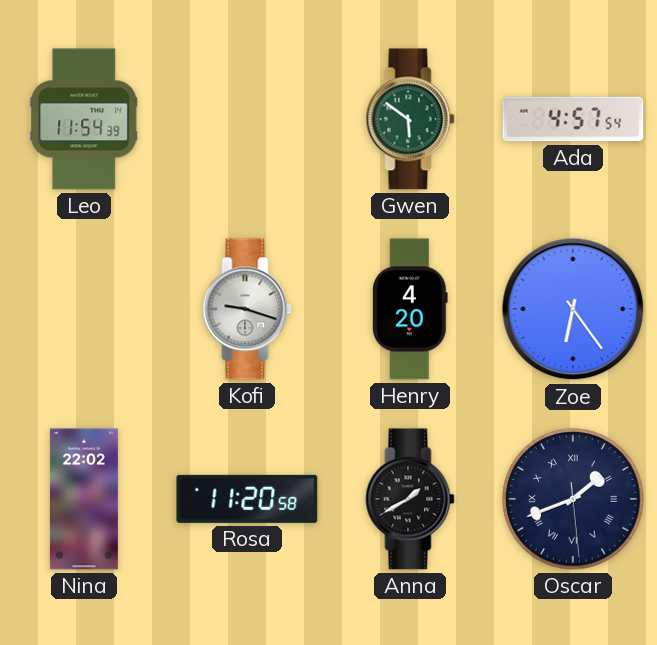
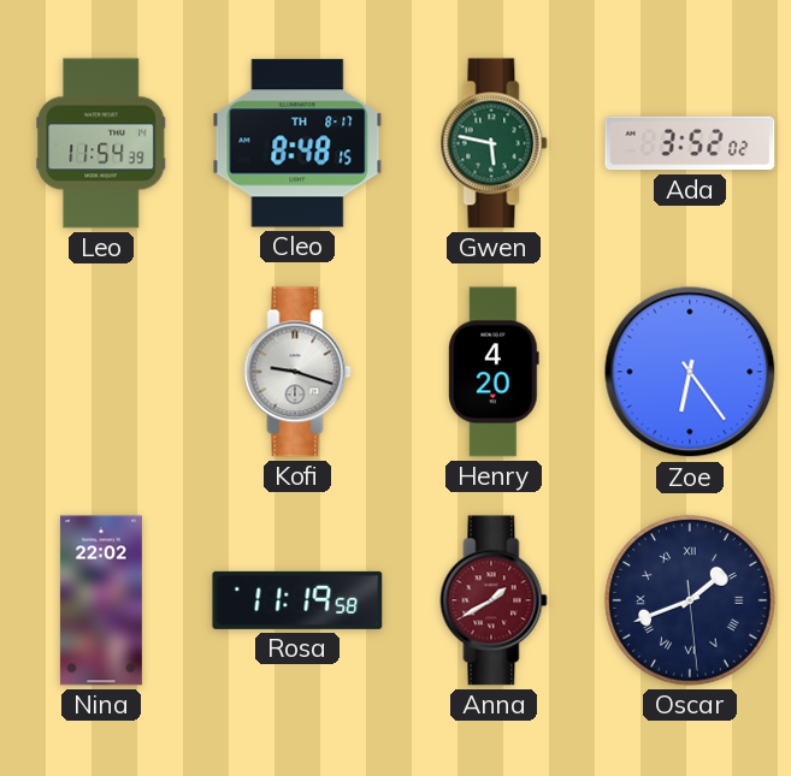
Cleo: none -> 8:48
Gwen: 5:51 -> 5:47
Ada: 4:57 -> 3:52
Rosa: 11:20 -> 11:19
Anna dial: black -> burgundy
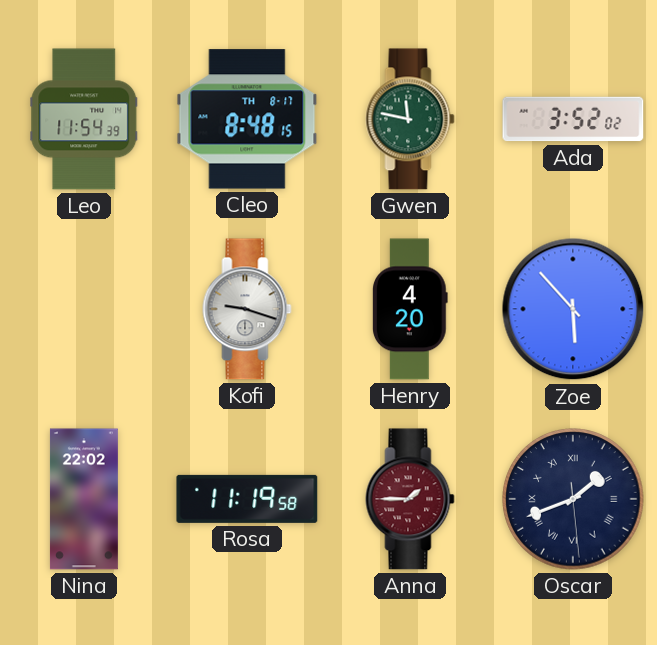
Gwen: 5:47 -> 11:47
Zoe: 6:24 -> 5:53
Anna: 1:40 -> 1:45
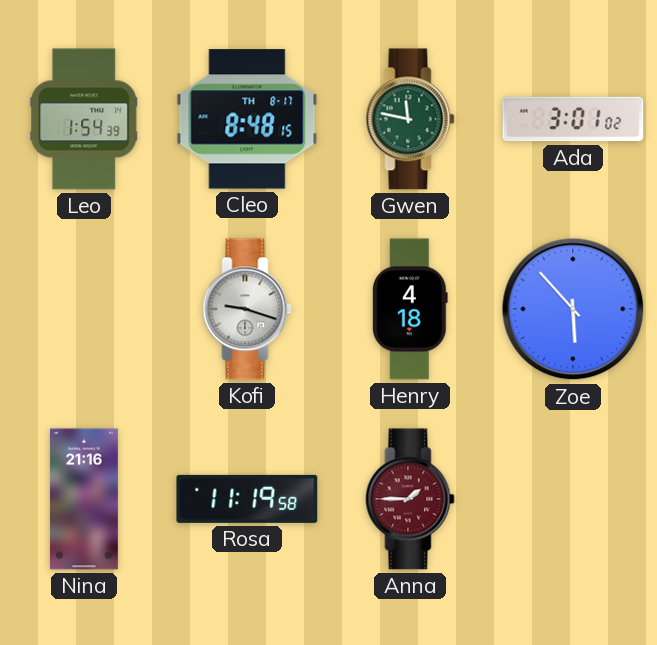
Leo: 11:54 -> 1:54
Ada: 3:52 -> 3:01
Henry: 4:20 -> 4:18
Nina: 22:02 -> 21:16
Oscar: 1:41 -> none
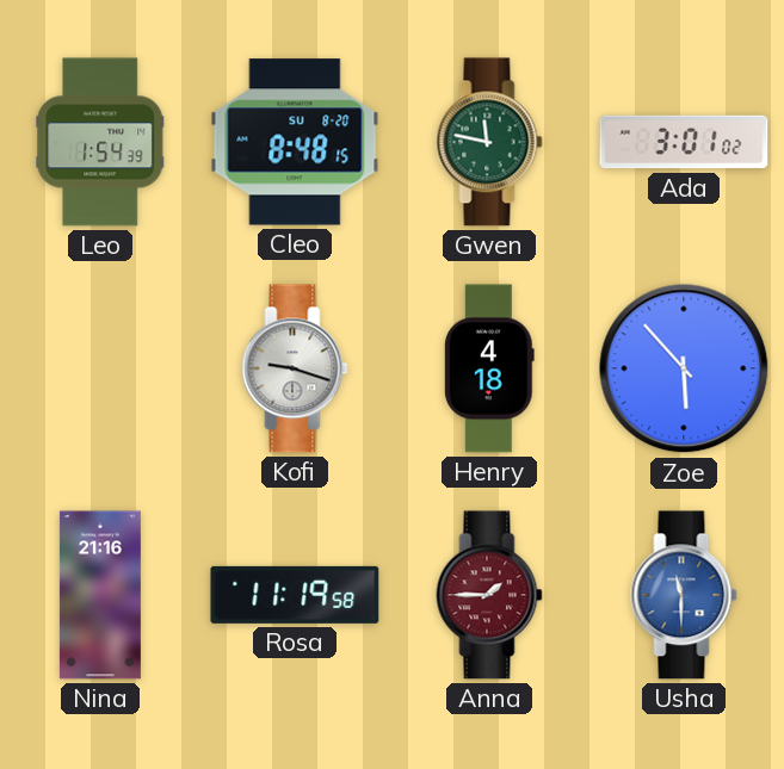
Cleo date: TH 8-17 -> SU 8-20
Usha: none -> 11:30
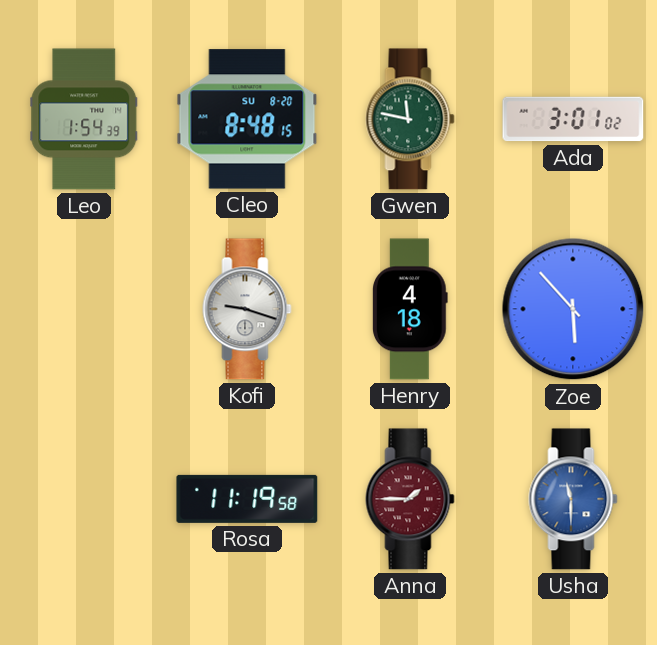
Nina: 21:16 -> none
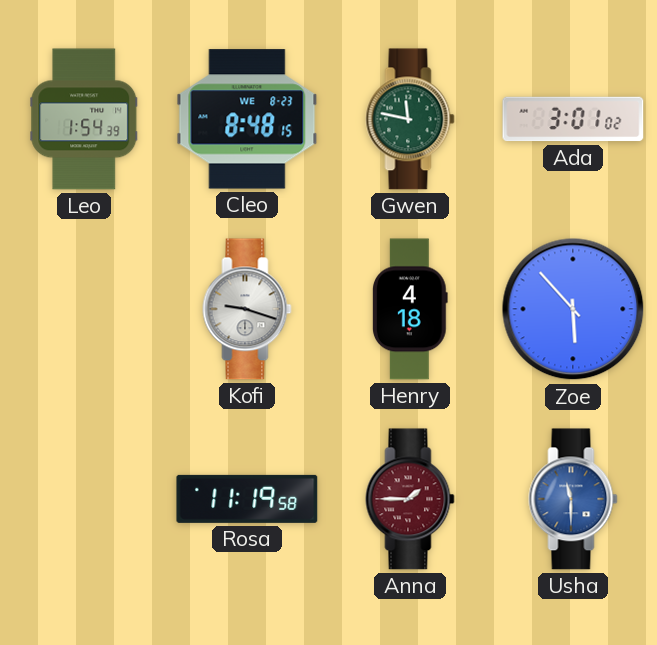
Cleo date: SU 8-20 -> WE 8-23
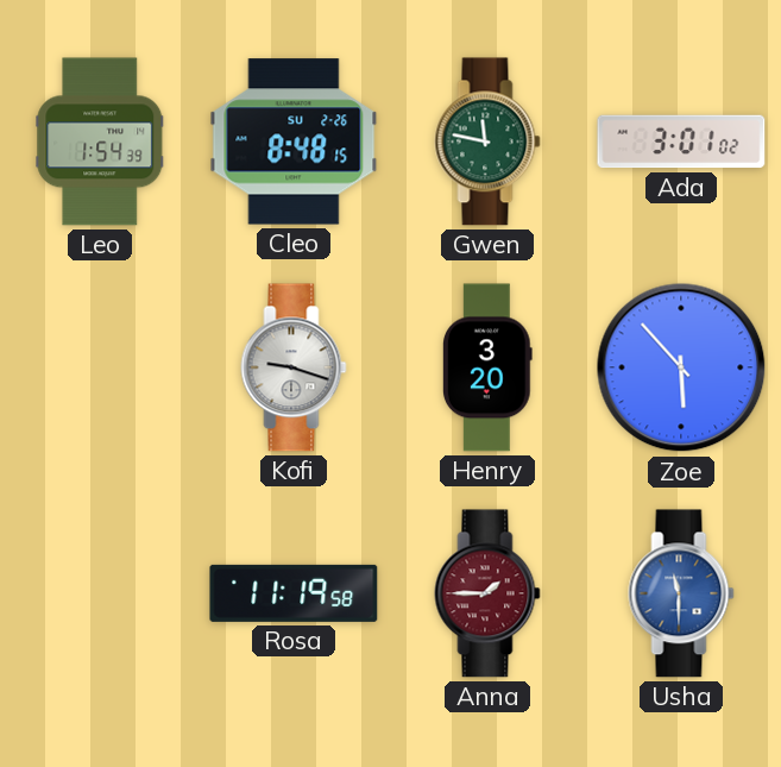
Cleo date: WE 8-23 -> SU 2-26
Henry: 4:18 -> 3:20
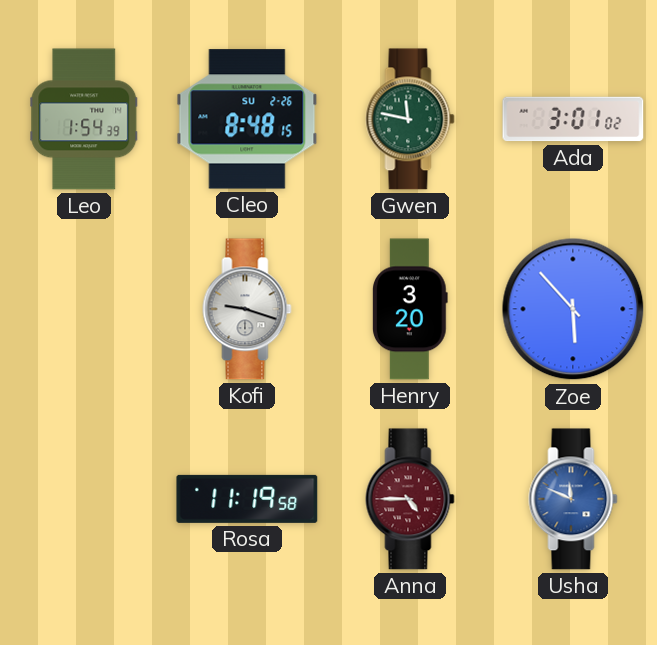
Anna: 1:45 -> 4:45
Usha: 11:30 -> 11:49
